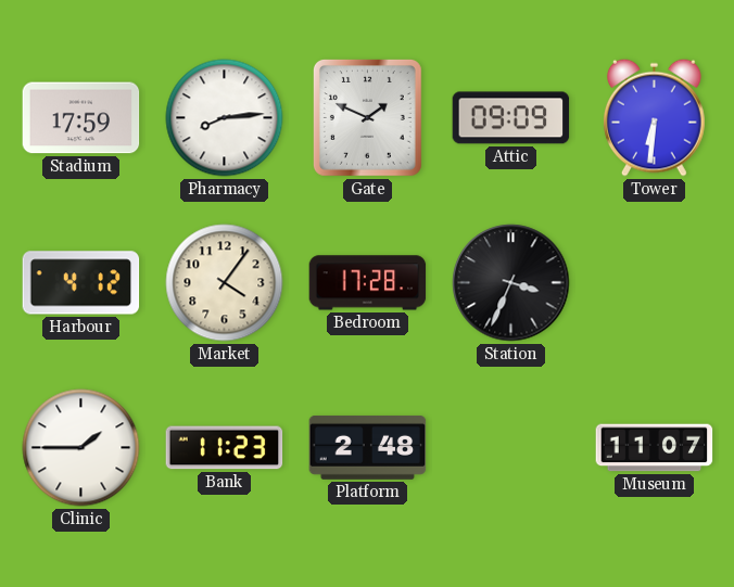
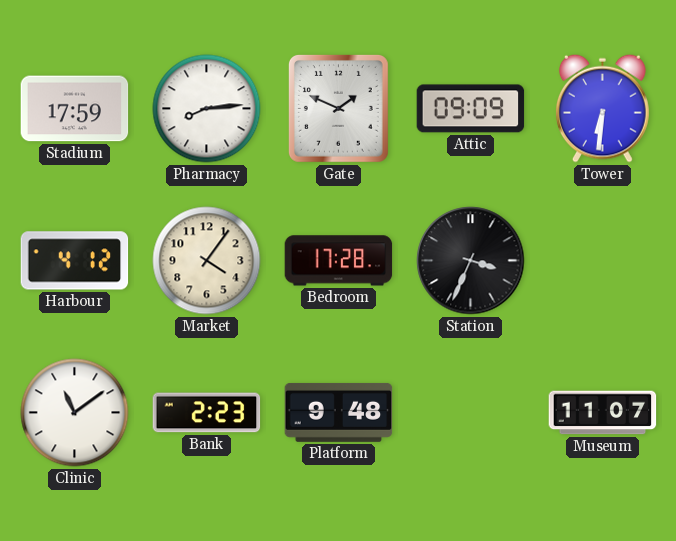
Clinic: 1:45 -> 11:09
Bank: 11:23 -> 2:23
Platform: 2:48 -> 9:48
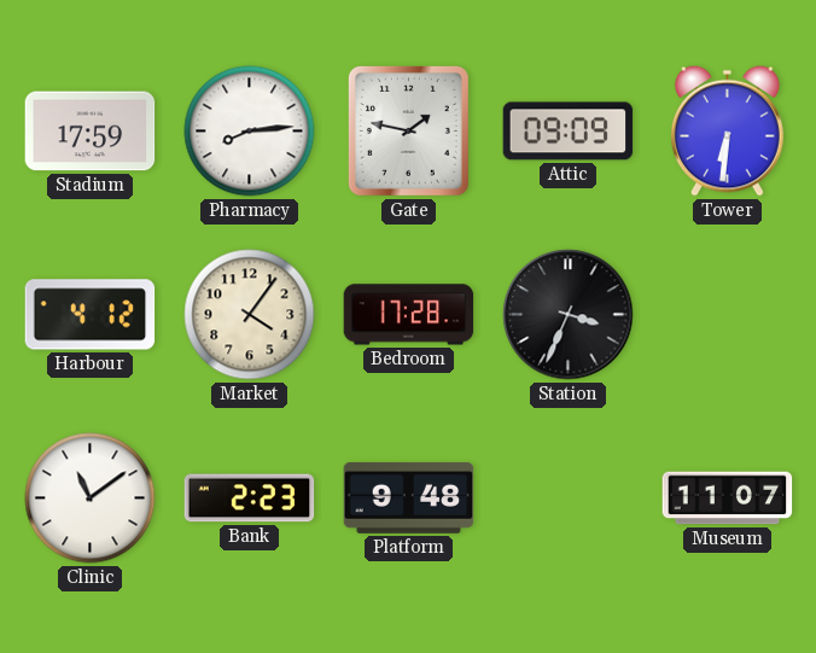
Gate: 1:49 -> 1:47
